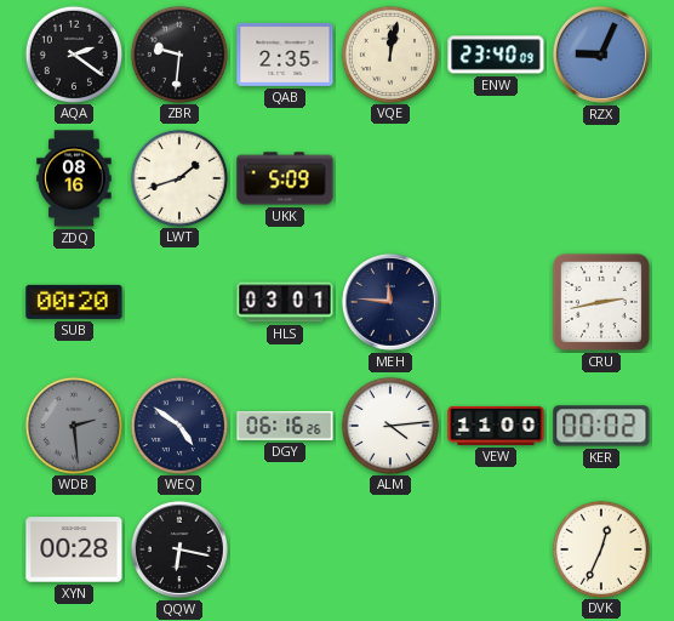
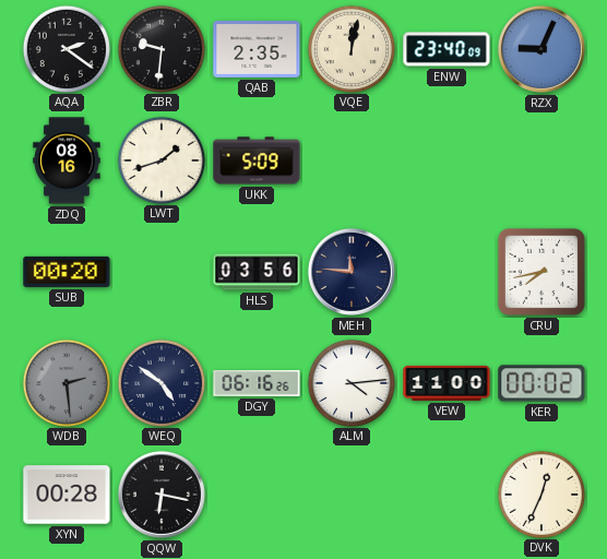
HLS: 03:01 -> 03:56
CRU: 2:43 -> 7:43
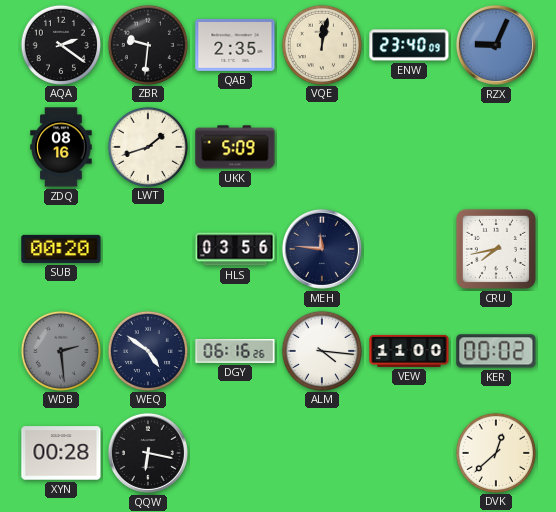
ALM: 4:14 -> 4:16
DVK: 12:34 -> 12:38
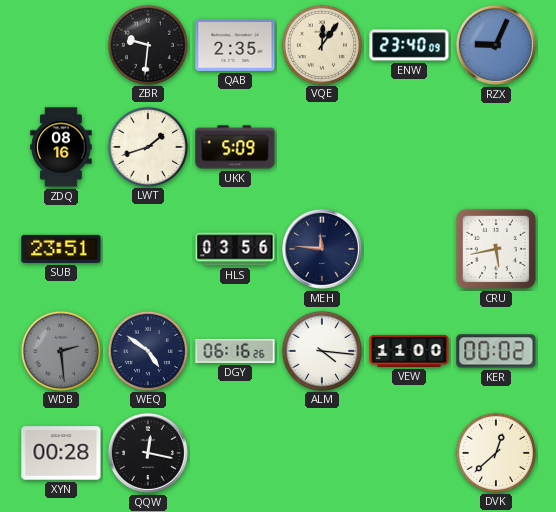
AQA: 2:21 -> none
VQE: 12:02 -> 12:06
SUB: 00:20 -> 23:51
CRU: 7:43 -> 5:43
QQW: 6:17 -> 12:17
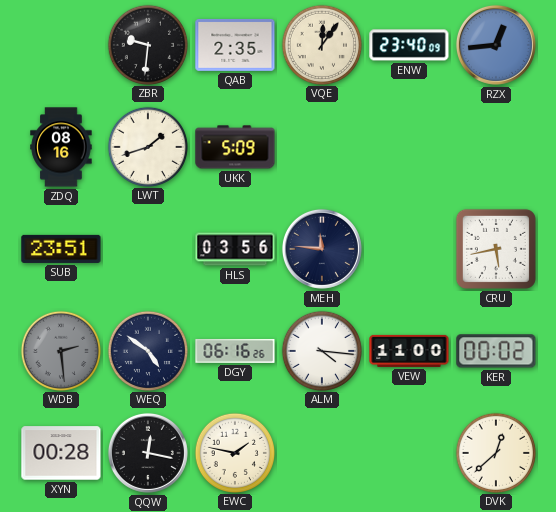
RZX: 9:04 -> 12:44
EWC: none -> 1:47
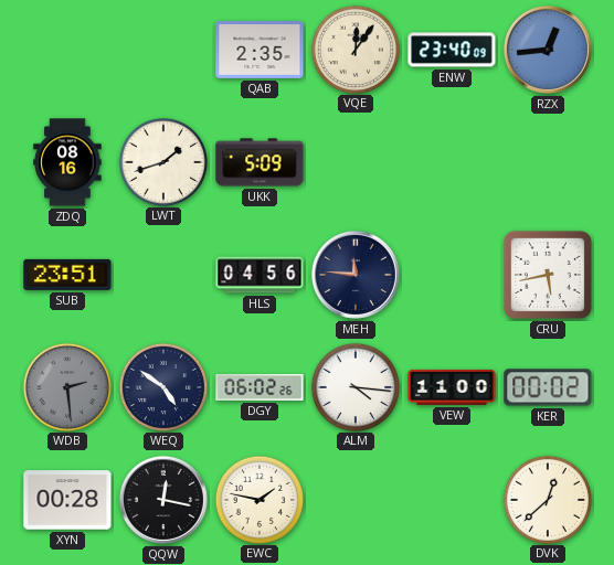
ZBR: 9:31 -> none
HLS: 03:56 -> 04:56
DGY: 06:16 -> 06:02
